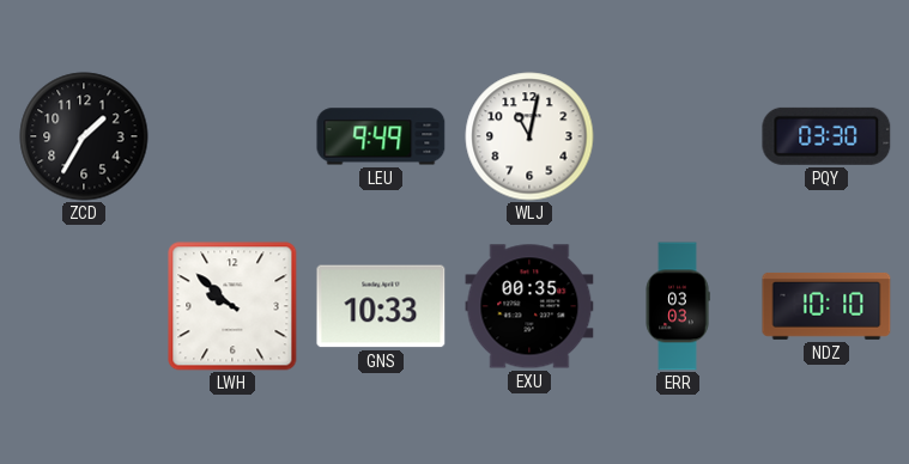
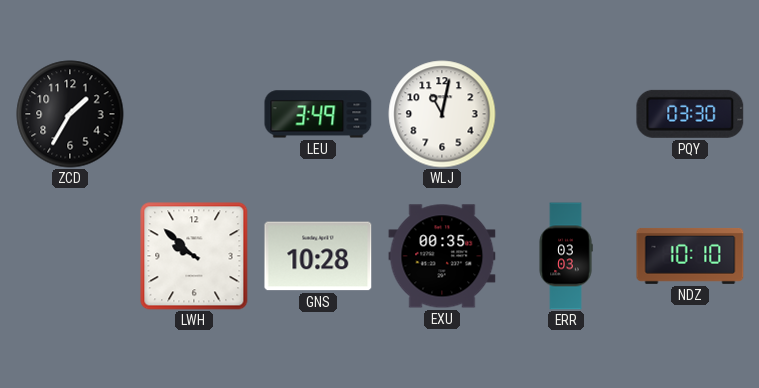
LEU: 9:49 -> 3:49
GNS: 10:33 -> 10:28
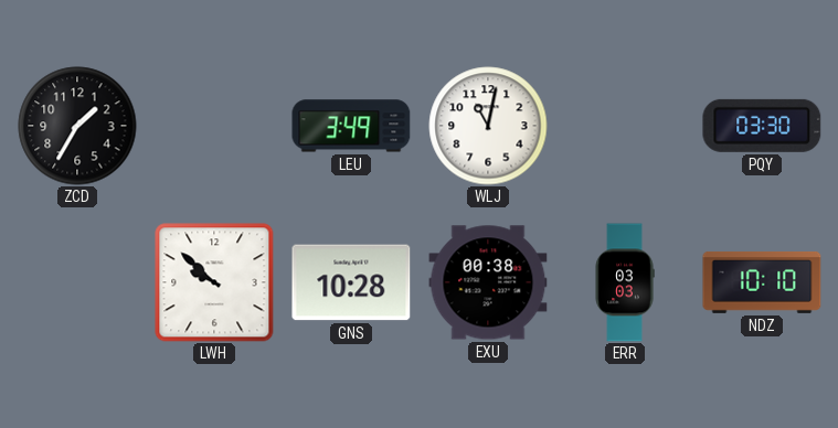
EXU: 00:35 -> 00:38
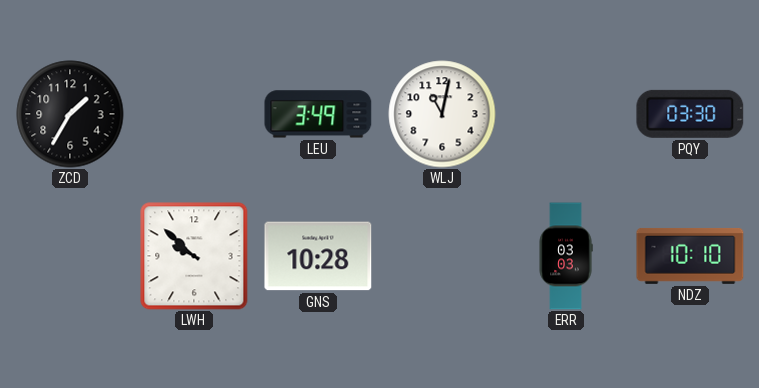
EXU: 00:38 -> none
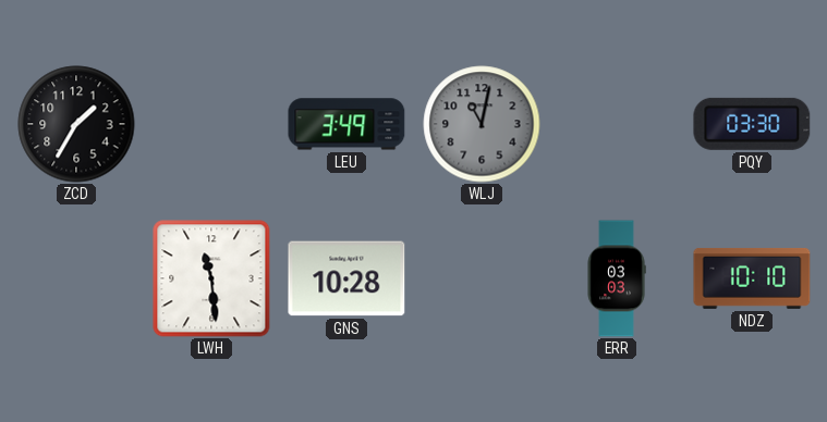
WLJ dial: white -> grey
LWH: 9:52 -> 11:29
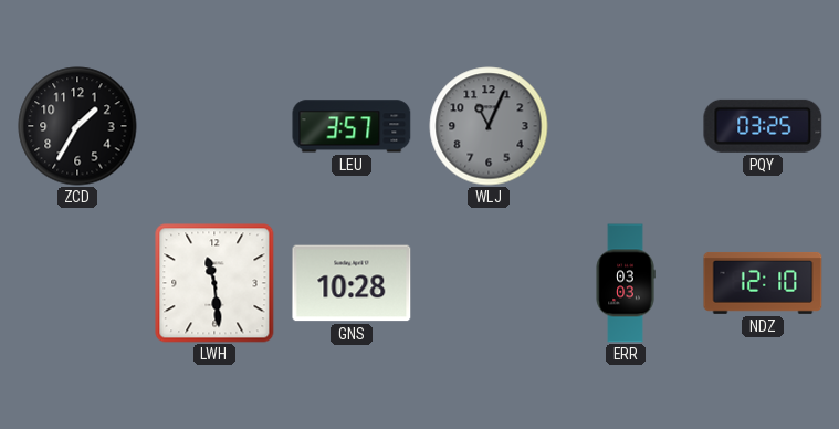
LEU: 3:49 -> 3:57
WLJ: 11:02 -> 11:04
PQY: 03:30 -> 03:25
NDZ: 10:10 -> 12:10
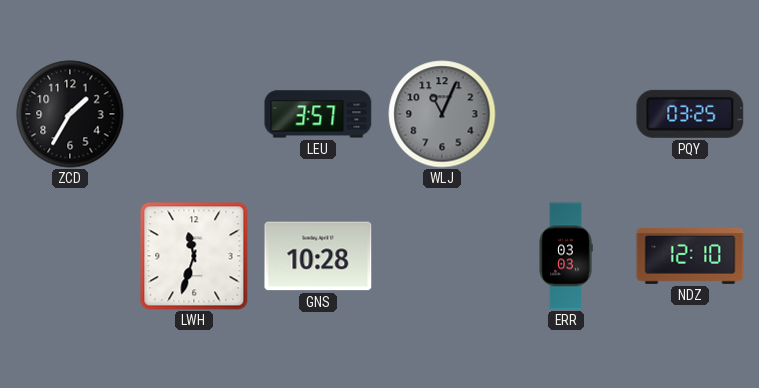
LWH: 11:29 -> 11:33
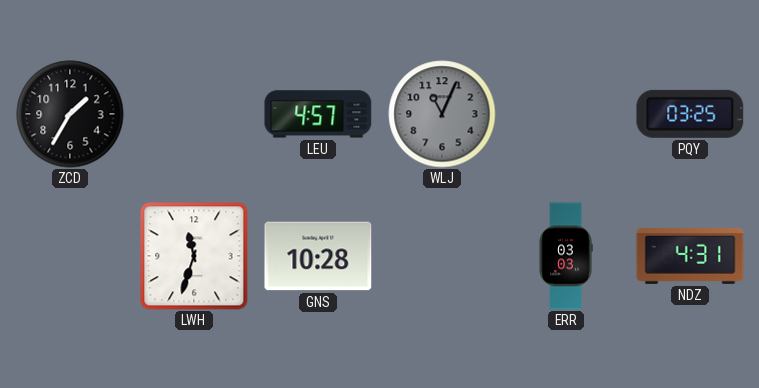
LEU: 3:57 -> 4:57
NDZ: 12:10 -> 4:31
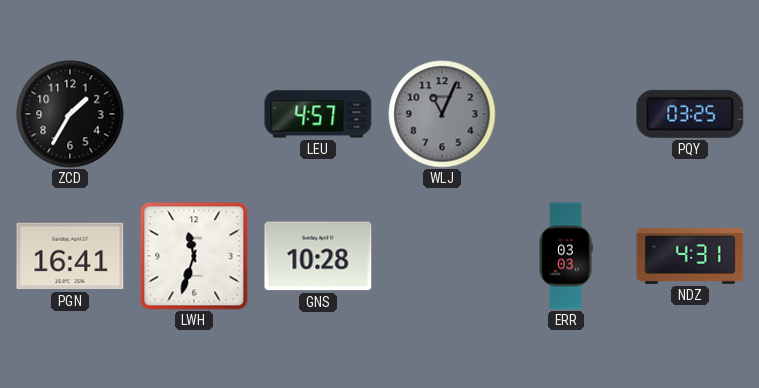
PGN: none -> 16:41
